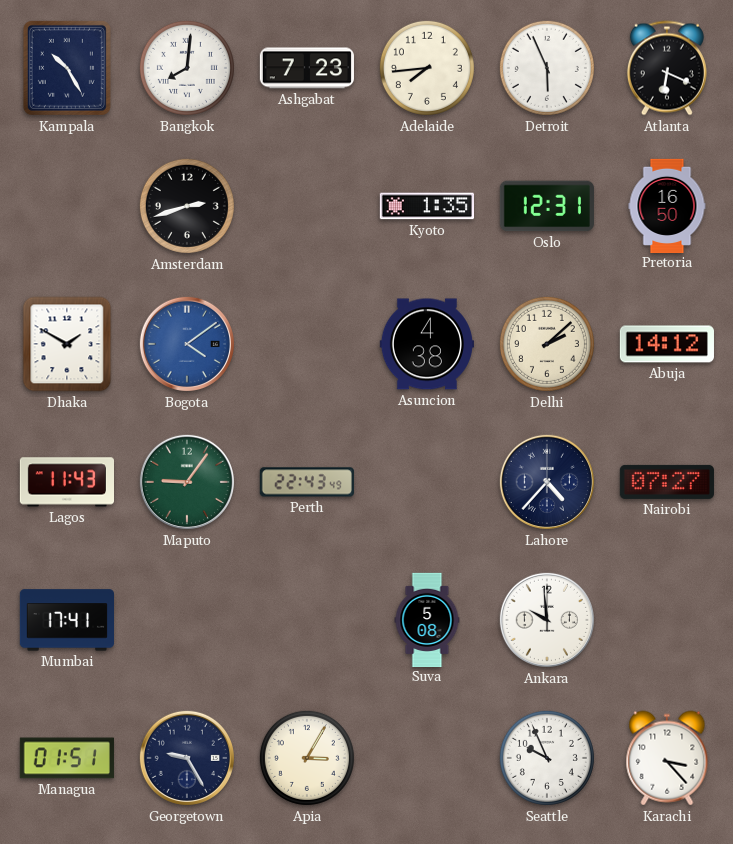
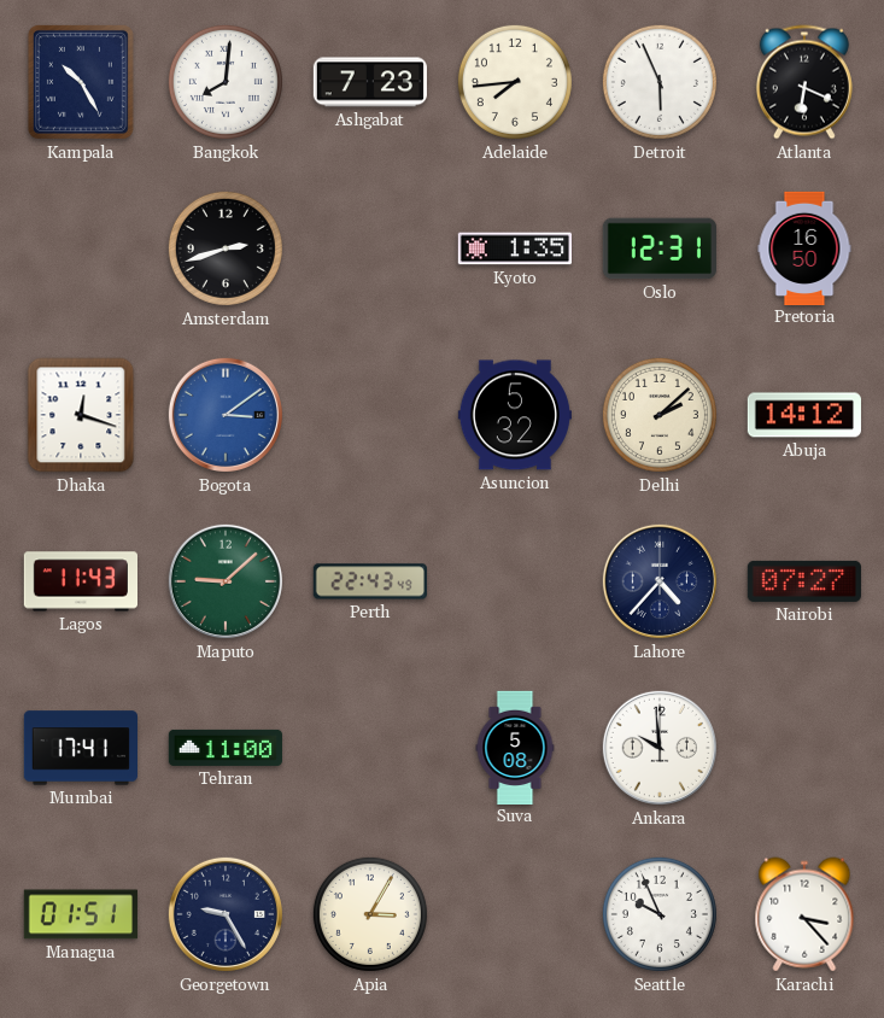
Dhaka: 1:50 -> 12:18
Bogota: 4:09 -> 3:09
Asuncion: 4:38 -> 5:32
Maputo: 9:06 -> 9:08
Tehran: none -> 11:00
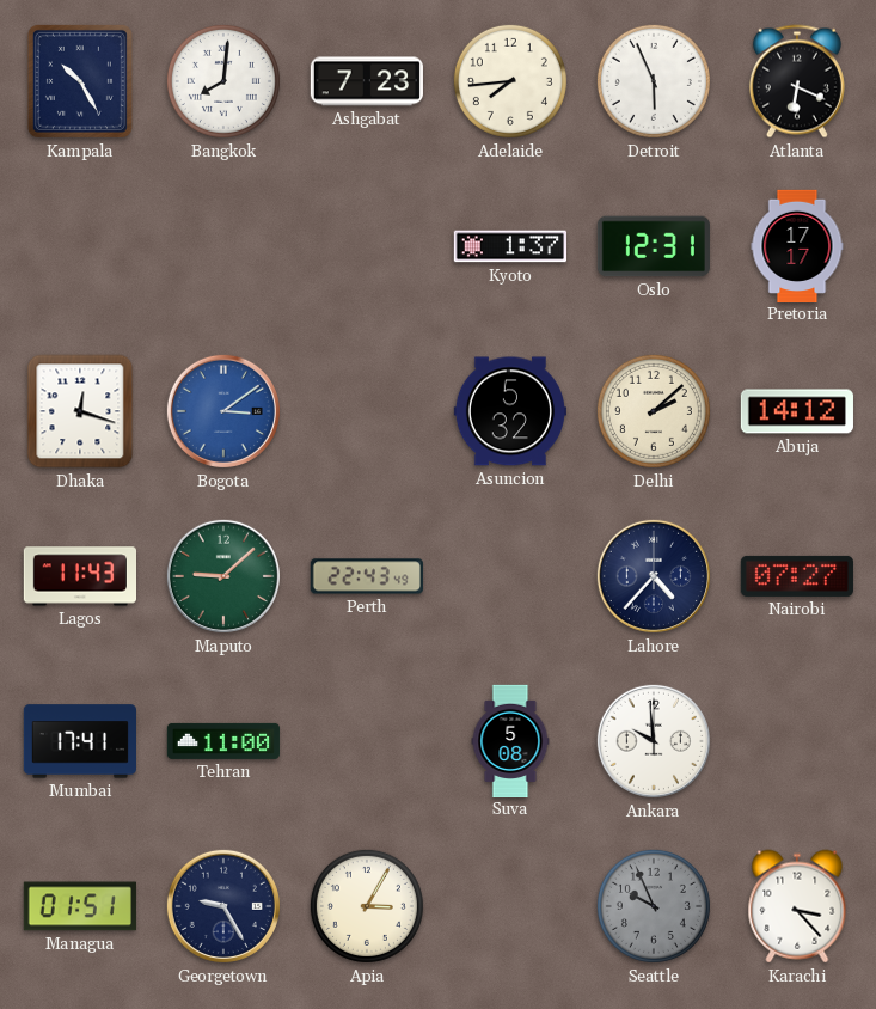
Amsterdam: 2:42 -> none
Kyoto: 1:35 -> 1:37
Pretoria: 16:50 -> 17:17
Seattle dial: white -> grey
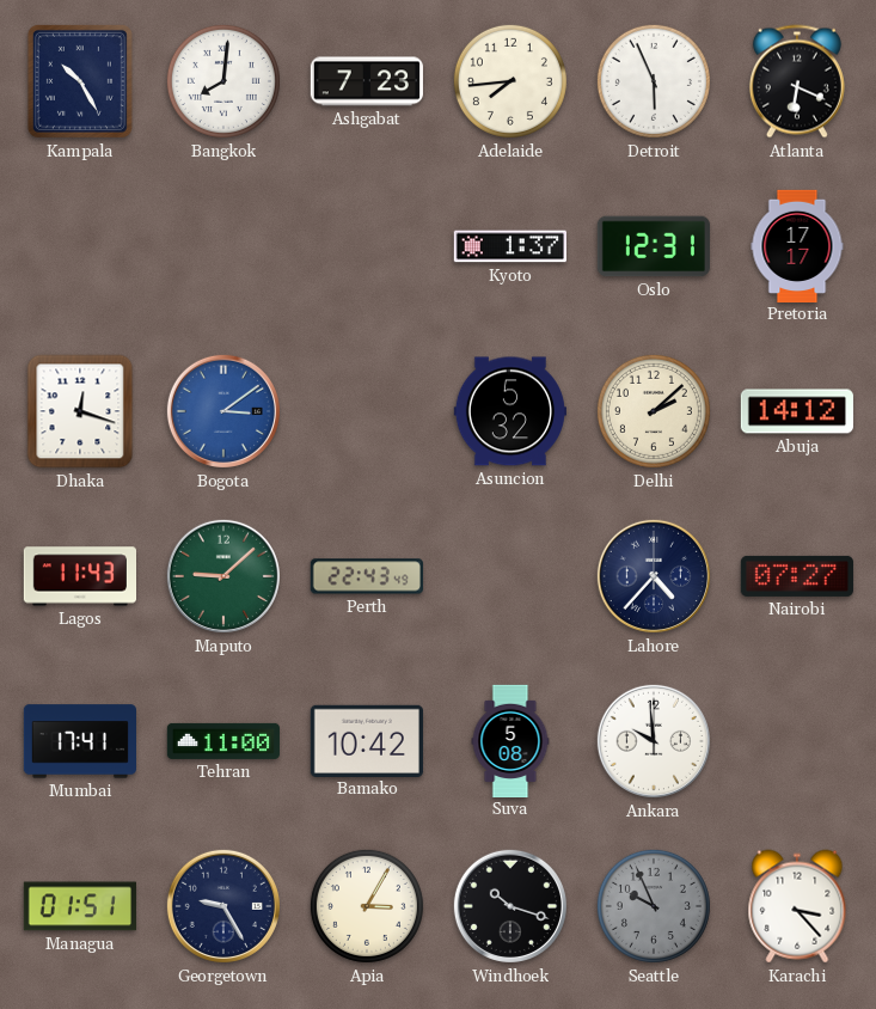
Bamako: none -> 10:42
Windhoek: none -> 10:18
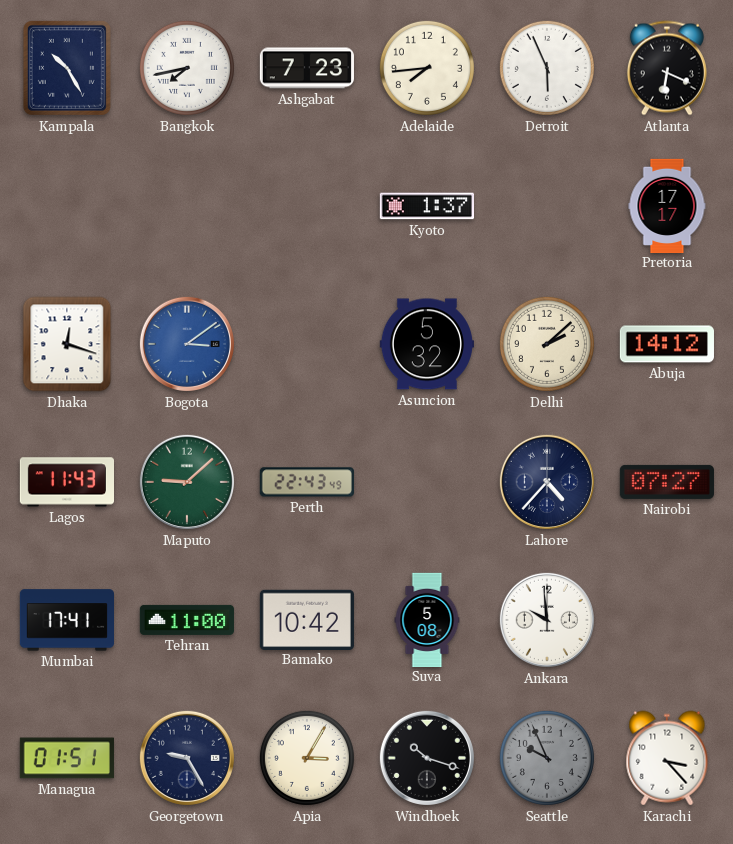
Bangkok: 8:01 -> 7:43
Oslo: 12:31 -> none
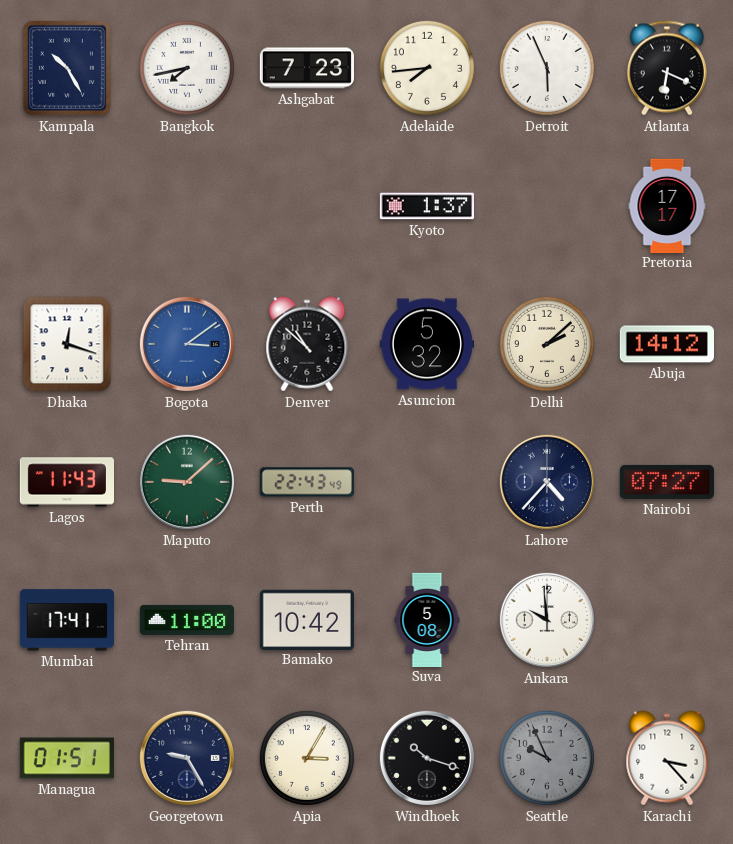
Denver: none -> 10:52
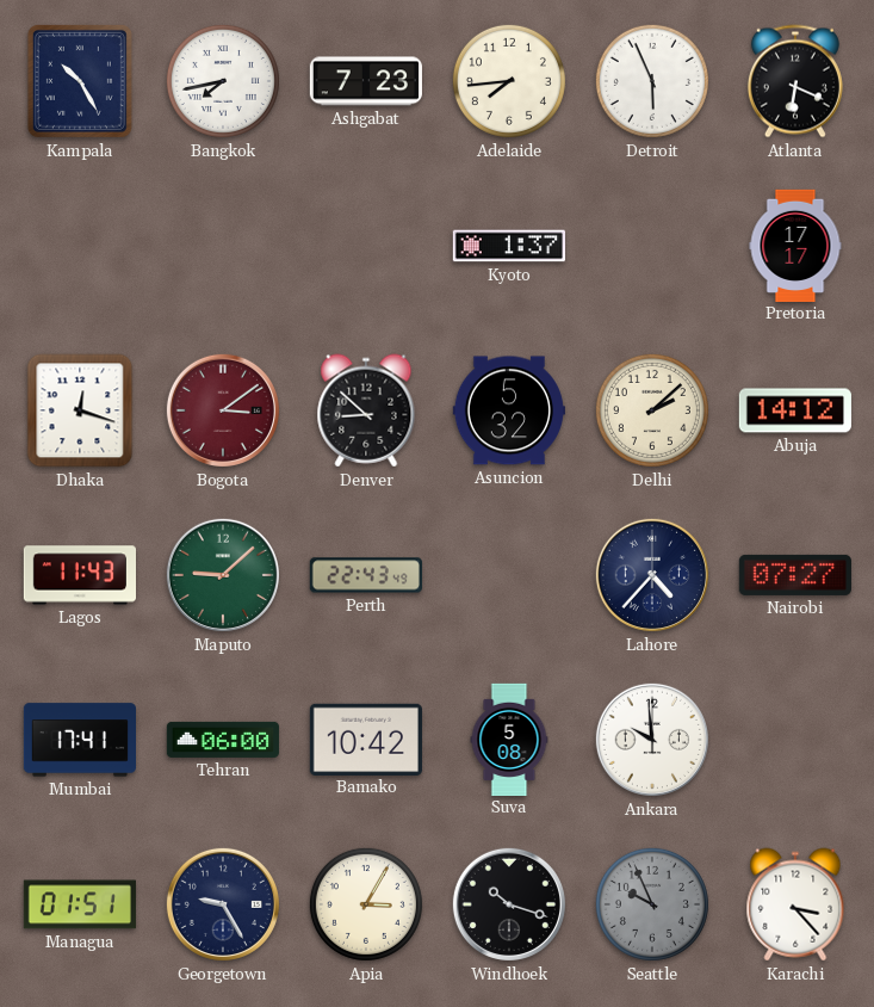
Bogota dial: blue -> burgundy
Denver: 10:52 -> 8:52
Tehran: 11:00 -> 06:00
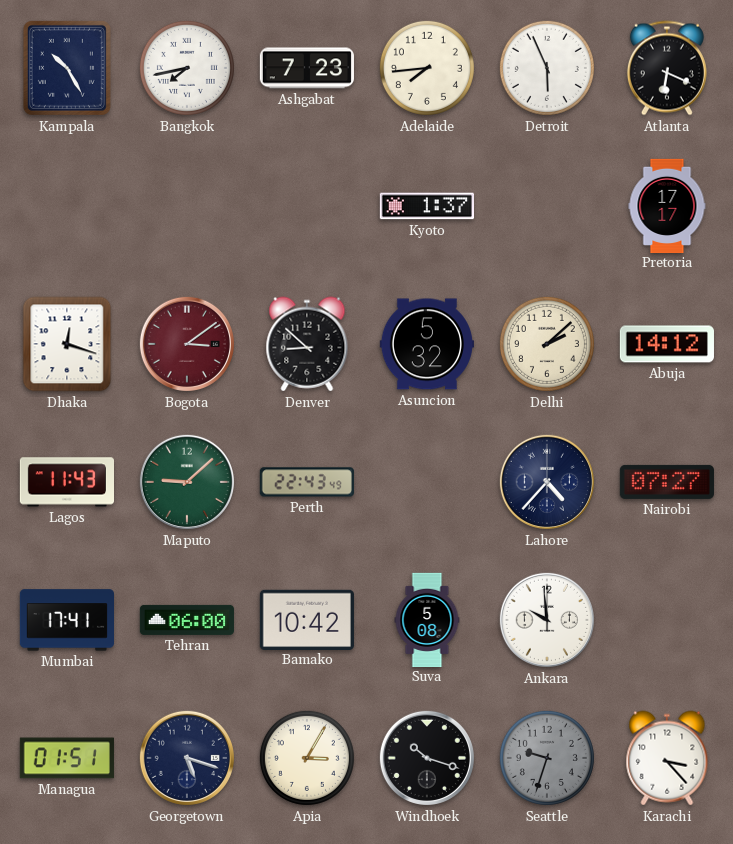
Georgetown: 9:25 -> 5:18
Seattle: 9:56 -> 9:33
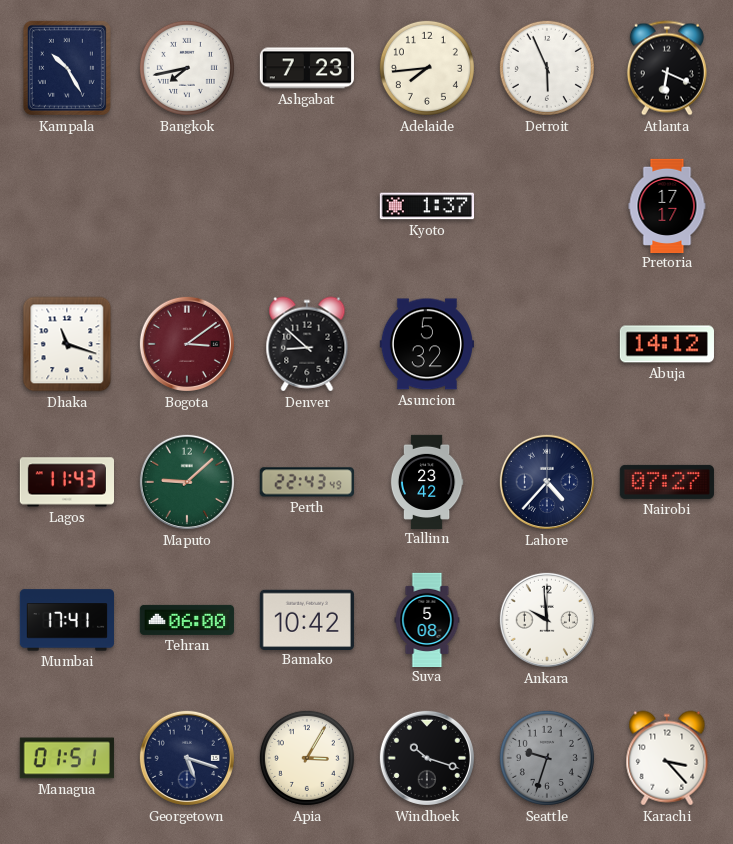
Dhaka: 12:18 -> 11:18
Delhi: 2:08 -> none
Tallinn: none -> 23:42
